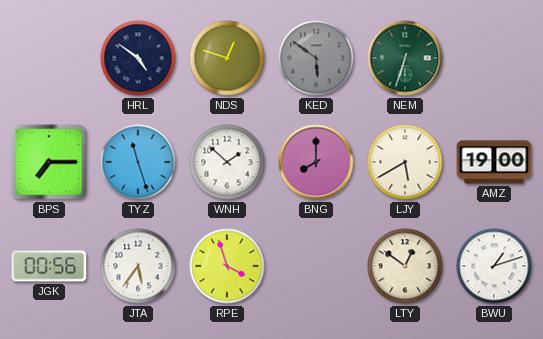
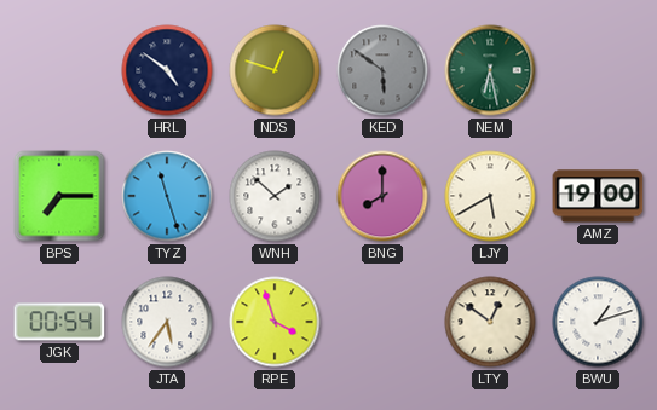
NEM: 6:33 -> 6:28
JGK: 00:56 -> 00:54
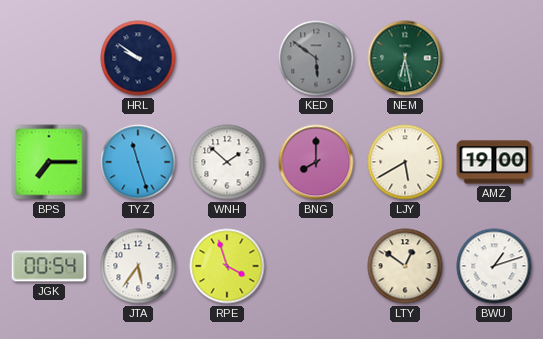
HRL: 4:51 -> 9:51
NDS: 12:48 -> none
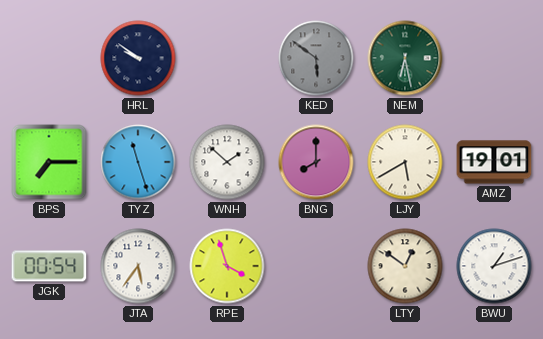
AMZ: 19:00 -> 19:01
